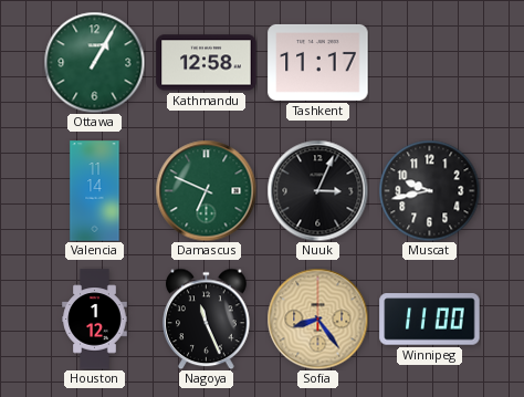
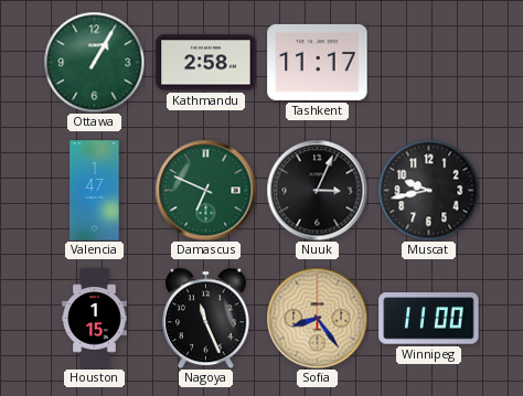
Kathmandu: 12:58 -> 2:58
Valencia: 11:14 -> 1:47
Houston: 1:12 -> 1:15
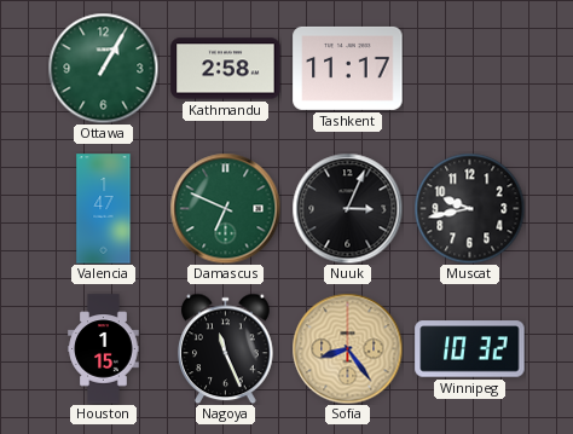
Winnipeg: 11:00 -> 10:32
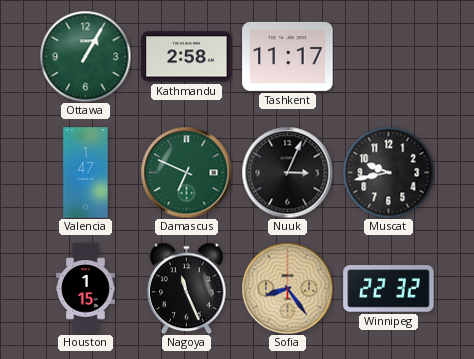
Winnipeg: 10:32 -> 22:32
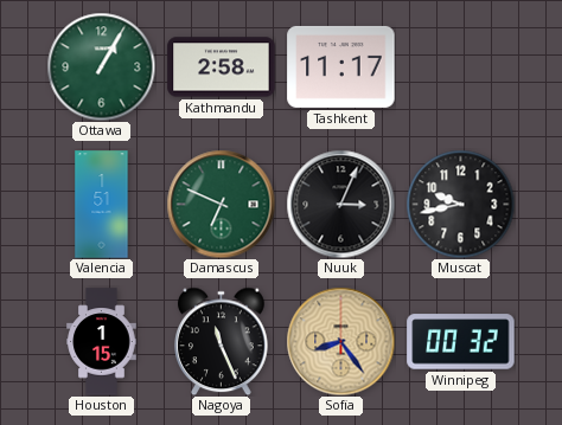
Valencia: 1:47 -> 1:51
Winnipeg: 22:32 -> 00:32
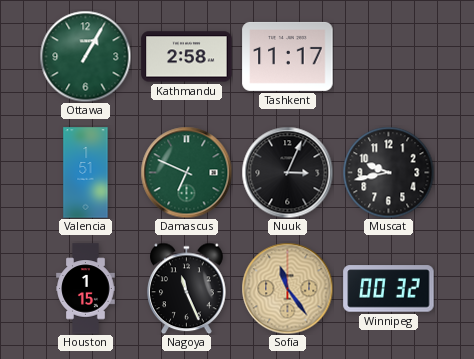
Sofia: 8:24 -> 11:24
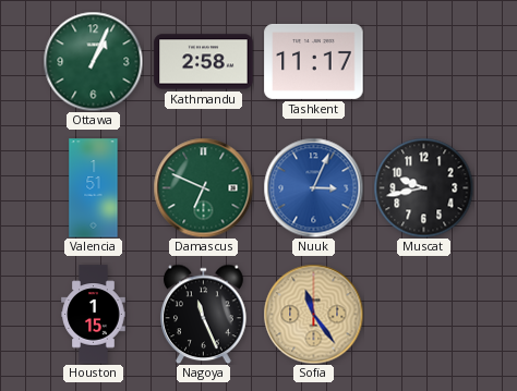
Ottawa: 1:05 -> 1:04
Nuuk dial: black -> blue
Winnipeg: 00:32 -> none
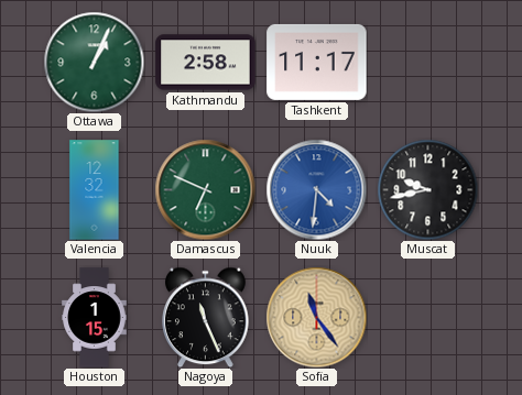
Valencia: 1:51 -> 12:32
Nuuk: 3:04 -> 4:31
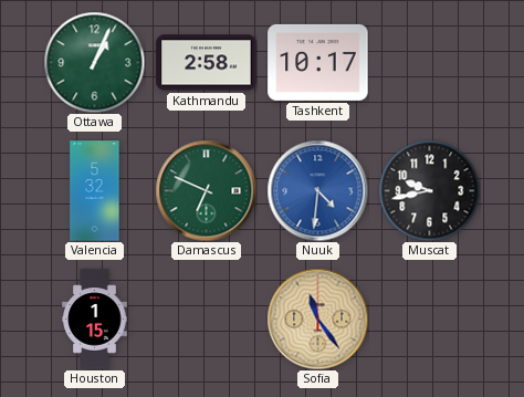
Tashkent: 11:17 -> 10:17
Valencia: 12:32 -> 5:32
Nagoya: 11:26 -> none
